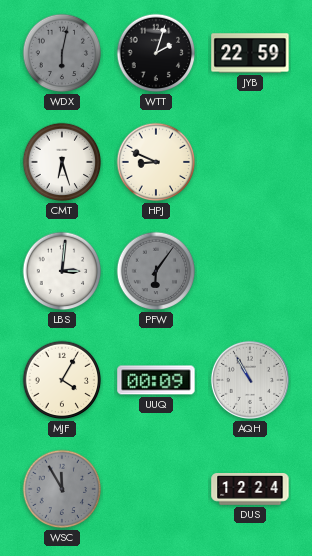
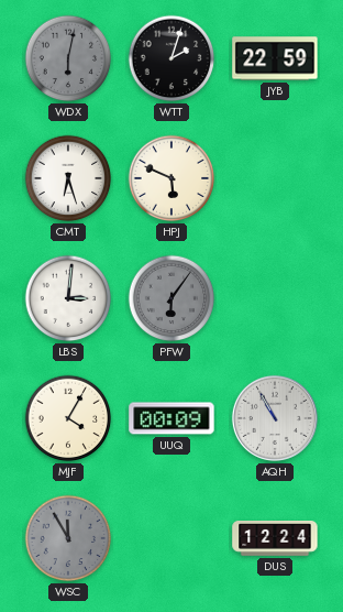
HPJ: 8:49 -> 5:49
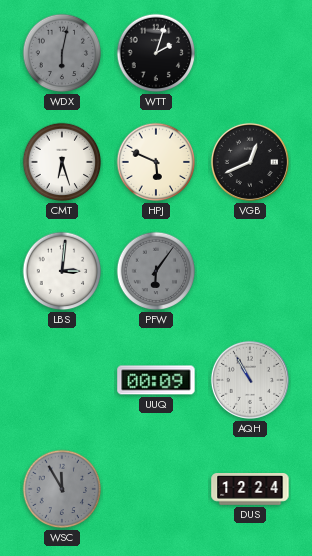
JYB: 22:59 -> none
VGB: none -> 12:41
MJF: 4:05 -> none
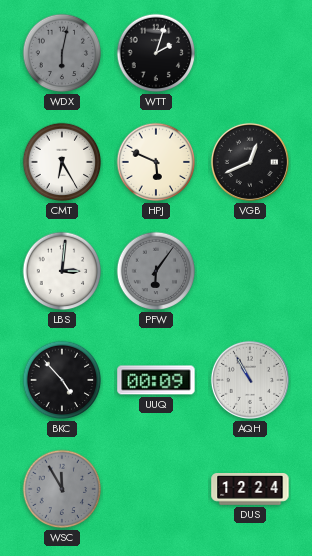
CMT: 6:27 -> 6:25
BKC: none -> 4:53
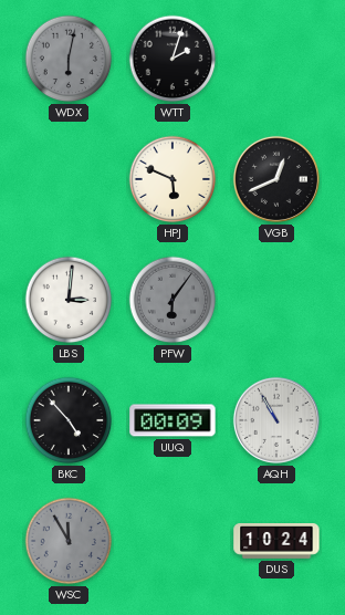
CMT: 6:25 -> none
DUS: 12:24 -> 10:24
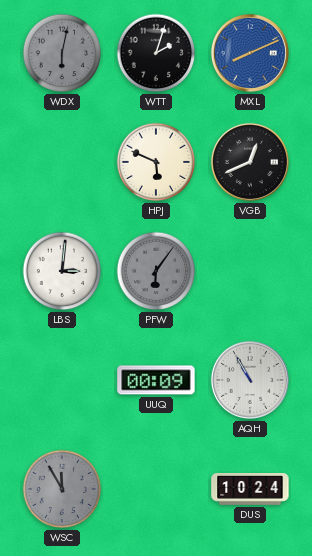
MXL: none -> 8:11
BKC: 4:53 -> none
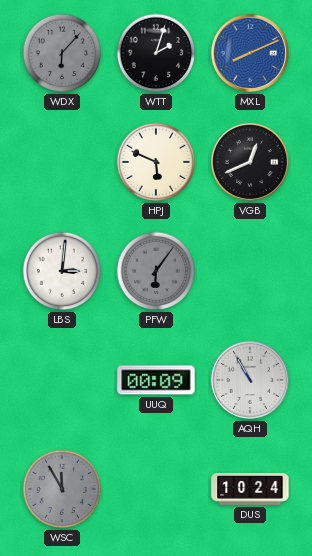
WDX: 6:02 -> 6:07
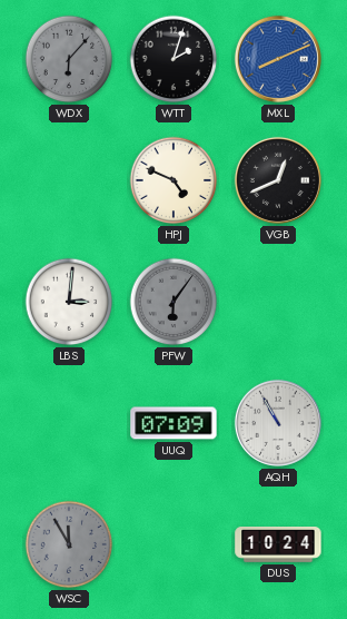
HPJ: 5:49 -> 4:49
UUQ: 00:09 -> 07:09
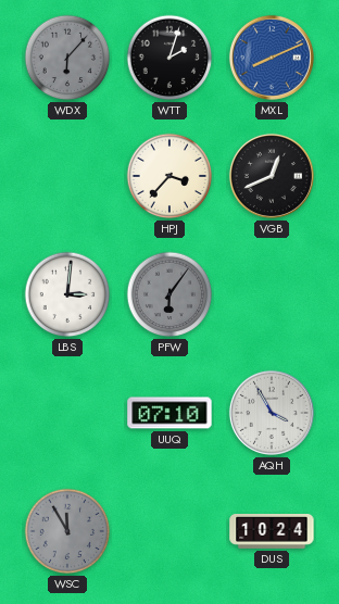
HPJ: 4:49 -> 3:37
UUQ: 07:09 -> 07:10
AQH: 10:55 -> 3:55
